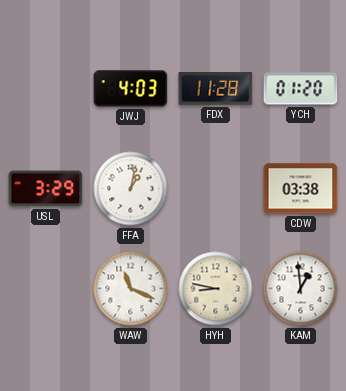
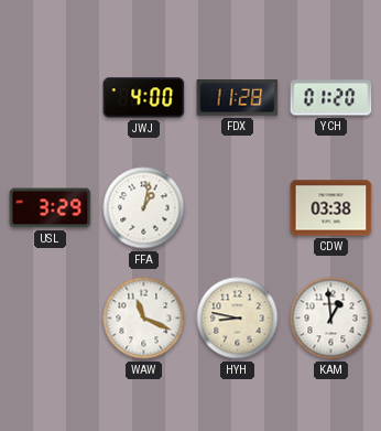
JWJ: 4:03 -> 4:00
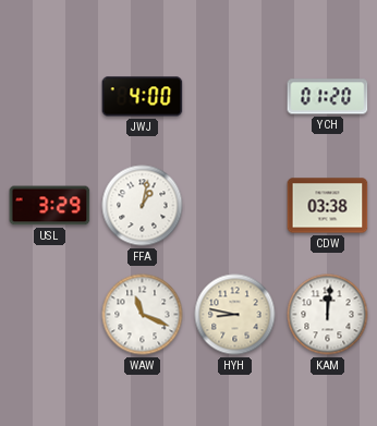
FDX: 11:28 -> none
KAM: 12:59 -> 12:01
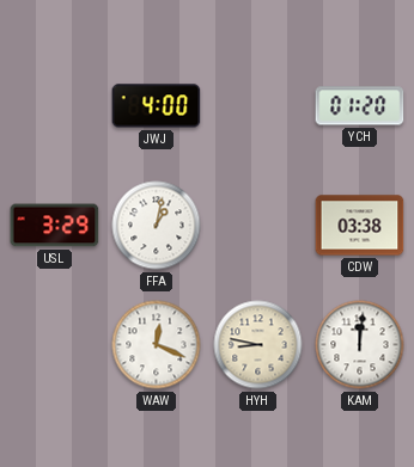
WAW: 11:19 -> 12:19
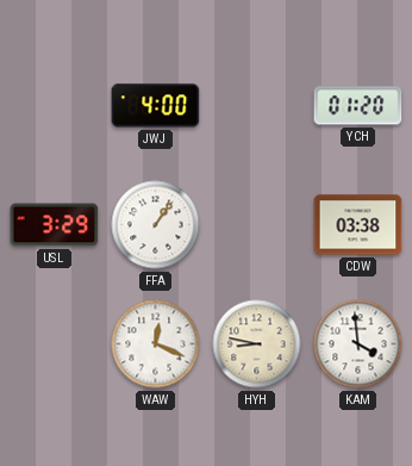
FFA: 1:02 -> 1:06
KAM: 12:01 -> 3:59
